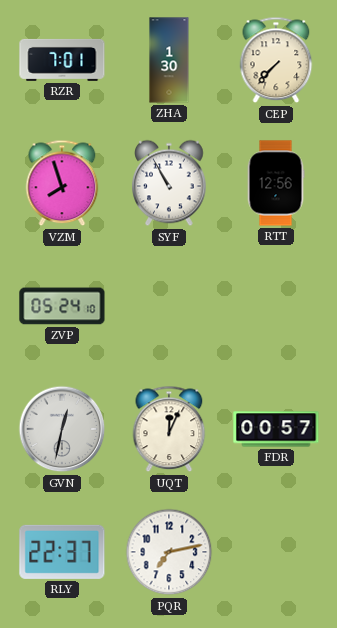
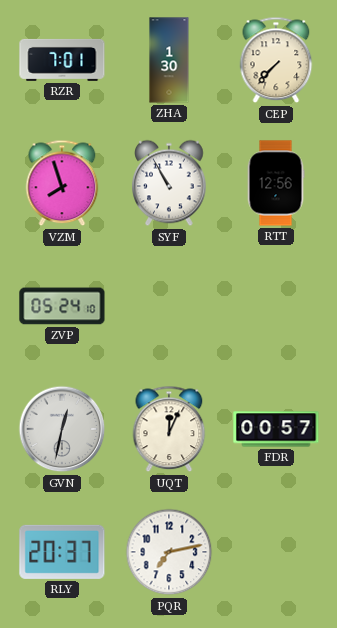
RLY: 22:37 -> 20:37
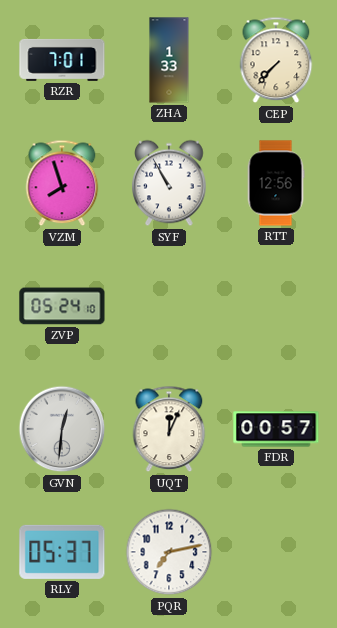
ZHA: 1:30 -> 1:33
GVN: 12:32 -> 12:31
RLY: 20:37 -> 05:37
